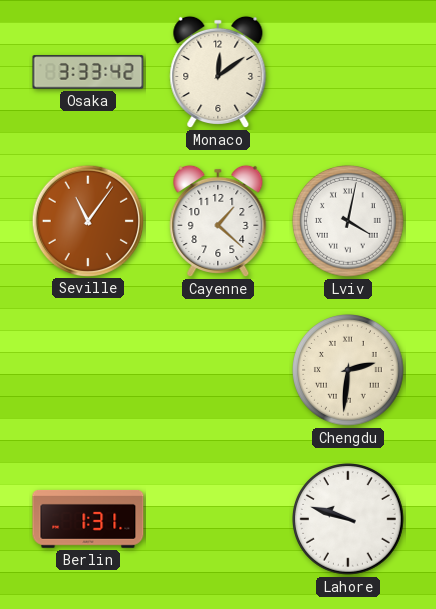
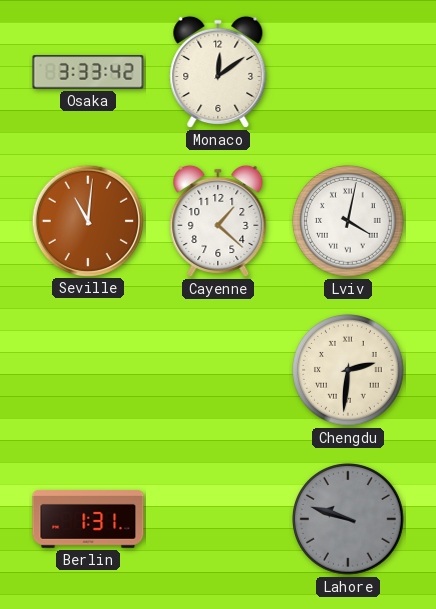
Seville: 11:06 -> 11:01
Lahore dial: white -> grey
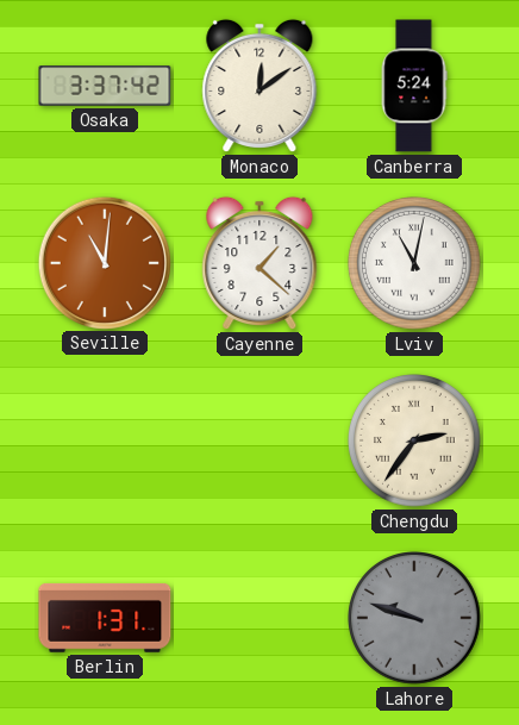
Osaka: 3:33 -> 3:37
Canberra: none -> 5:24
Lviv: 4:02 -> 11:02
Chengdu: 2:31 -> 2:36
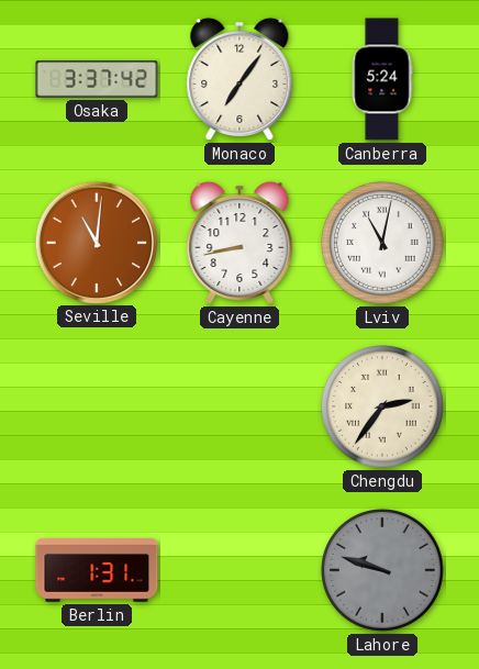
Monaco: 12:09 -> 7:06
Cayenne: 1:22 -> 8:43
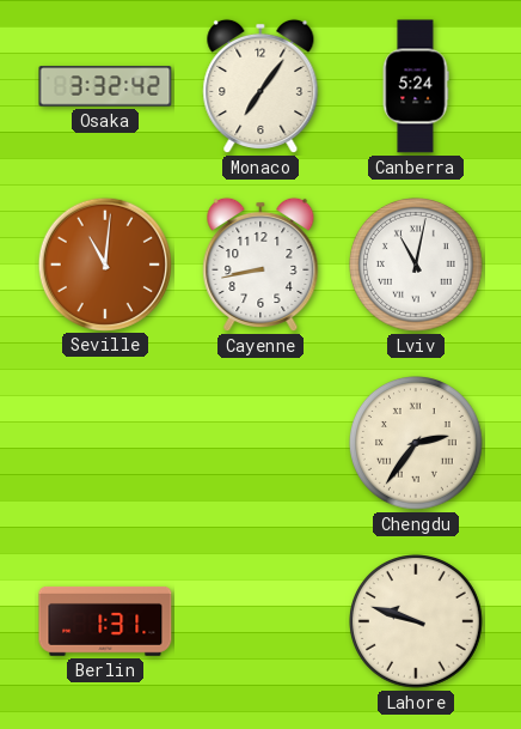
Osaka: 3:37 -> 3:32
Lahore dial: grey -> cream
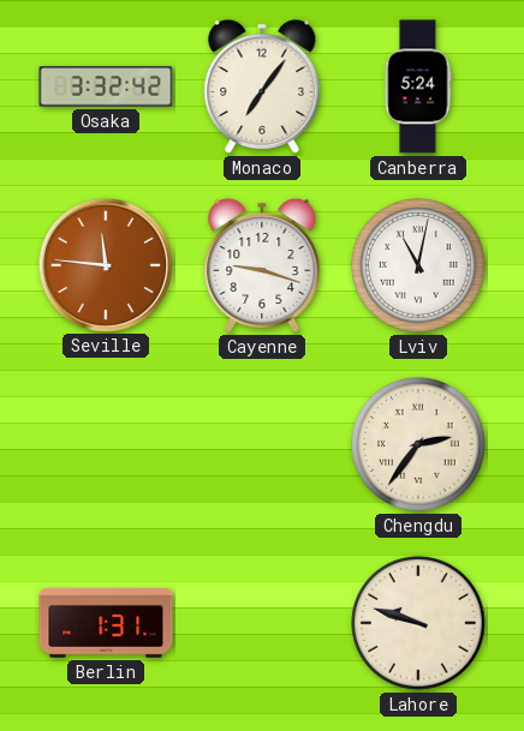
Seville: 11:01 -> 11:46
Cayenne: 8:43 -> 9:18
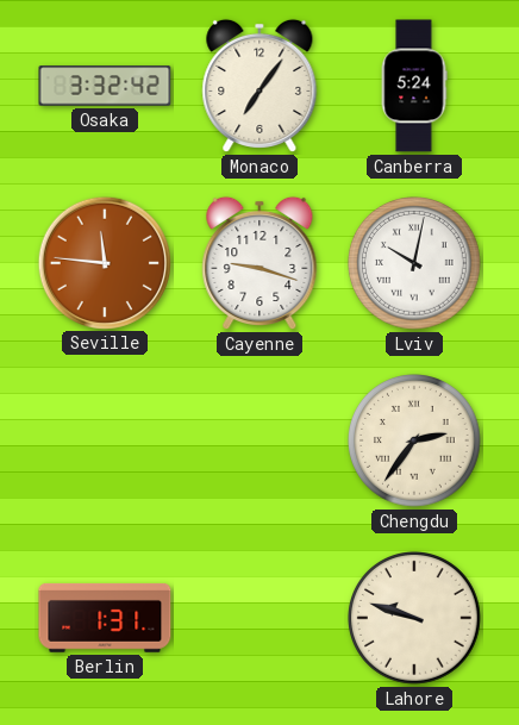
Lviv: 11:02 -> 10:02
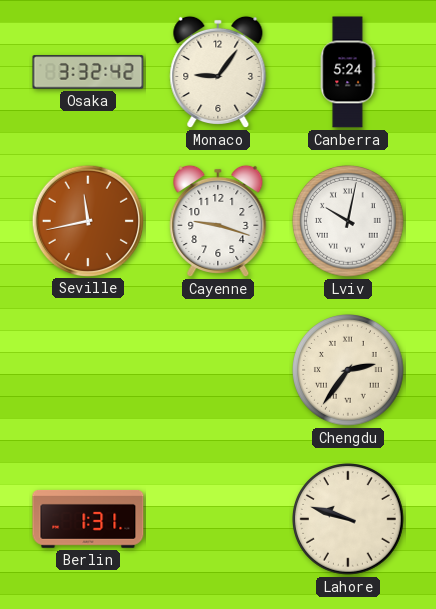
Monaco: 7:06 -> 9:06
Seville: 11:46 -> 11:43
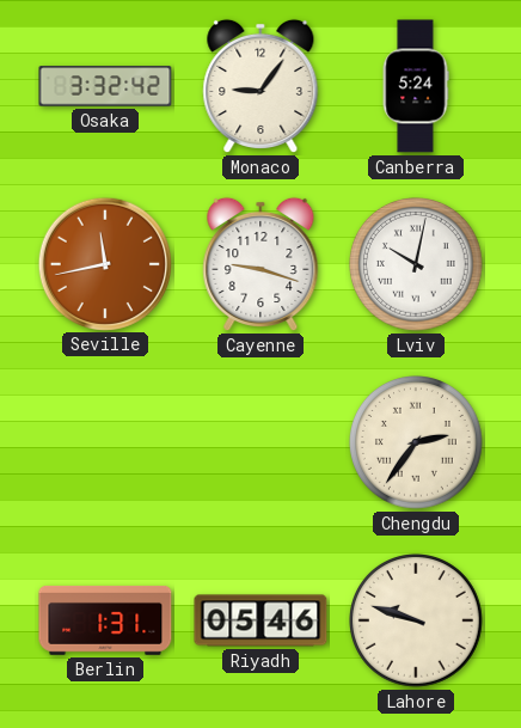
Riyadh: none -> 05:46
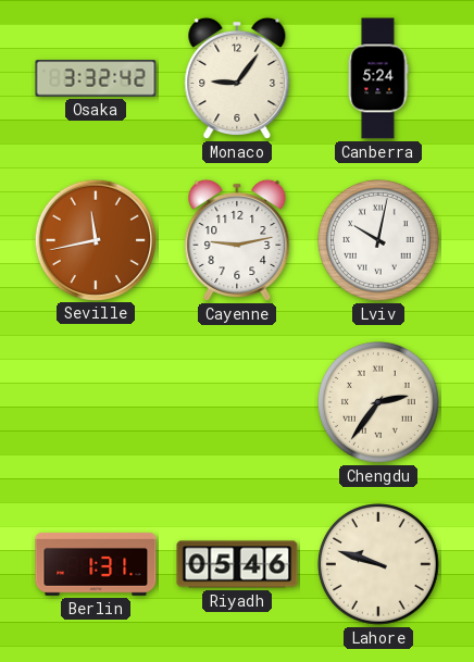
Cayenne: 9:18 -> 9:13
